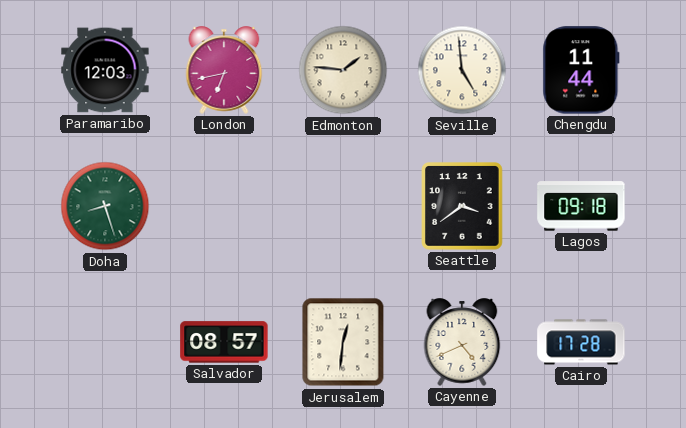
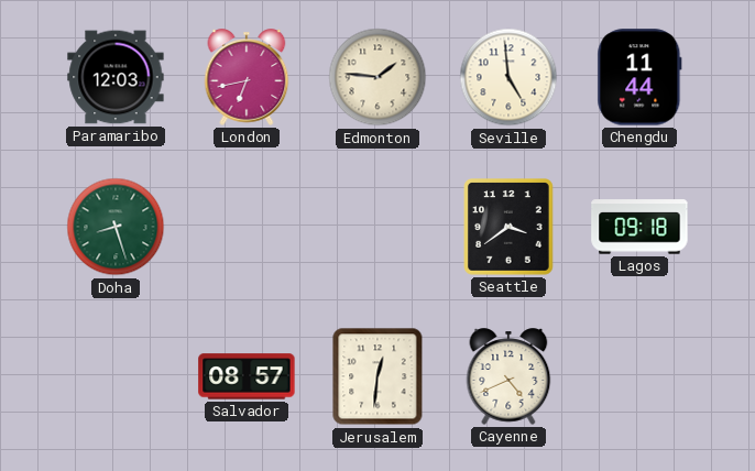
Cairo: 17:28 -> none
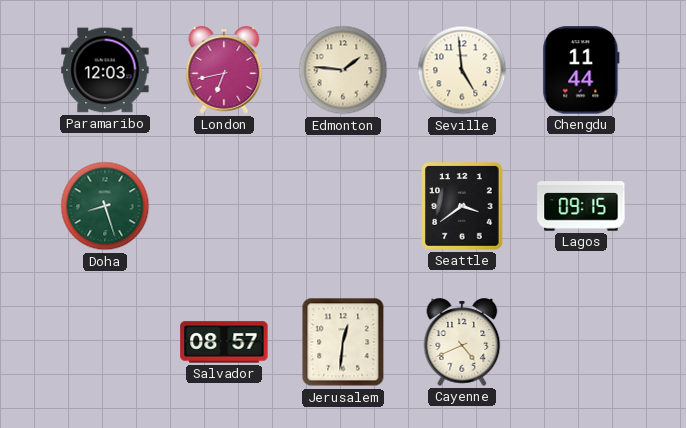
Lagos: 09:18 -> 09:15
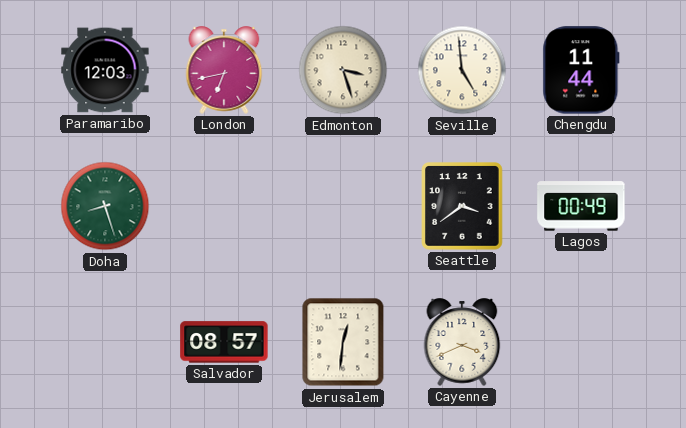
Edmonton: 1:46 -> 3:27
Lagos: 09:15 -> 00:49
Cayenne: 4:41 -> 3:41
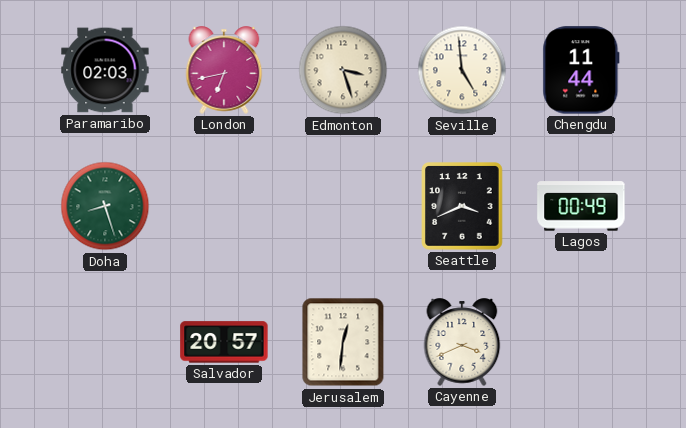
Paramaribo: 12:03 -> 02:03
Seattle: 3:39 -> 3:41
Salvador: 08:57 -> 20:57
